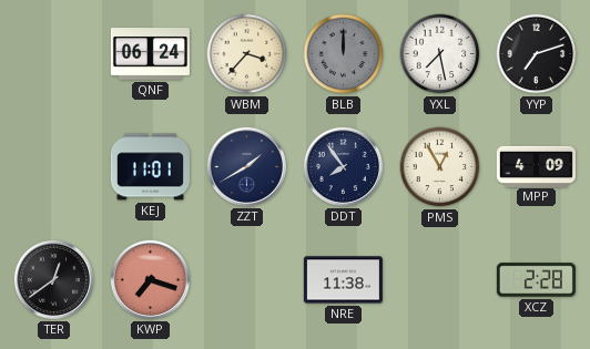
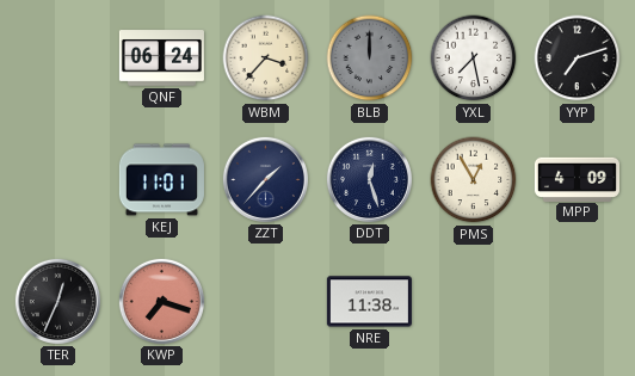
ZZT: 1:40 -> 1:37
DDT: 7:54 -> 12:27
TER: 12:39 -> 12:34
XCZ: 2:28 -> none
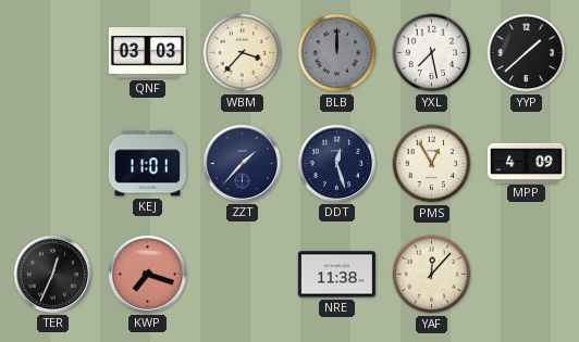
QNF: 06:24 -> 03:03
YYP: 7:12 -> 1:38
YAF: none -> 12:07
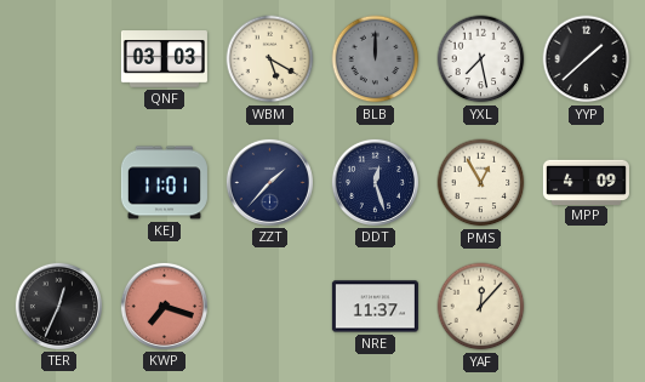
WBM: 3:37 -> 5:20
NRE: 11:38 -> 11:37
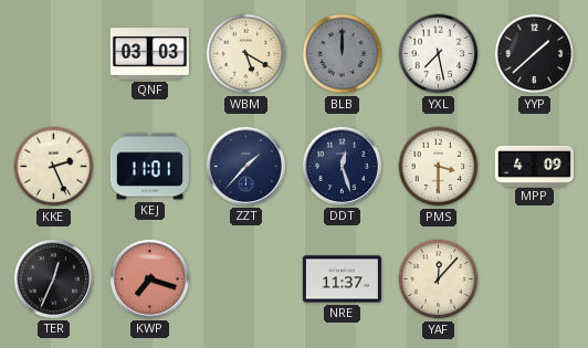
KKE: none -> 2:26
PMS: 12:55 -> 3:30
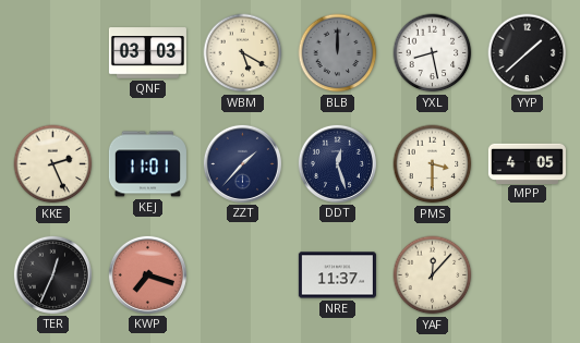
YXL: 7:28 -> 8:28
MPP: 4:09 -> 4:05
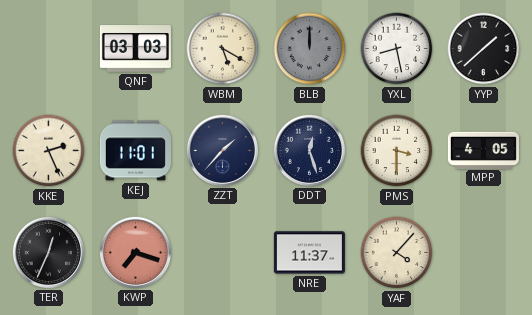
YAF: 12:07 -> 4:07
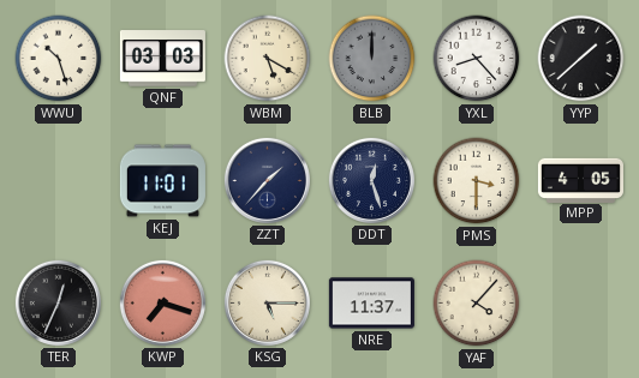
WWU: none -> 10:27
YXL: 8:28 -> 8:23
KKE: 2:26 -> none
KSG: none -> 5:15
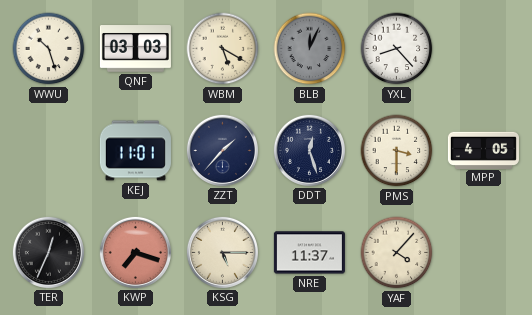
BLB: 12:00 -> 12:04
YYP: 1:38 -> none
